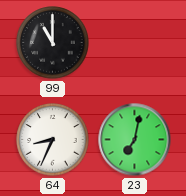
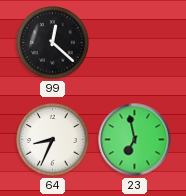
99: 11:00 -> 12:22
23: 7:02 -> 6:58
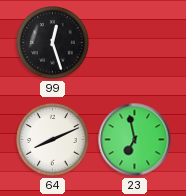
99: 12:22 -> 12:27
64: 8:34 -> 8:11
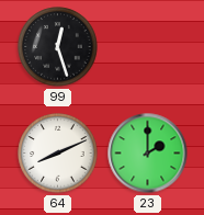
23: 6:58 -> 2:00
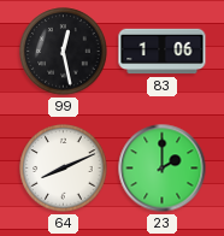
99: 12:27 -> 12:28
83: none -> 1:06
